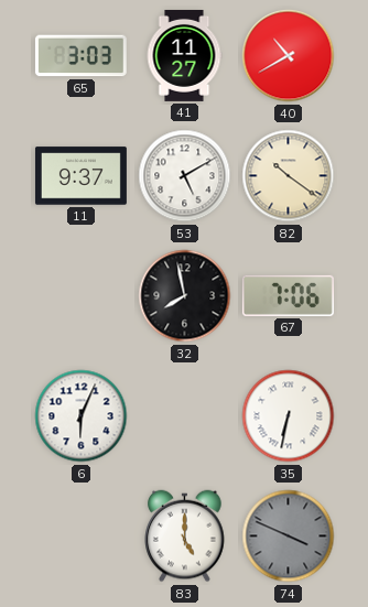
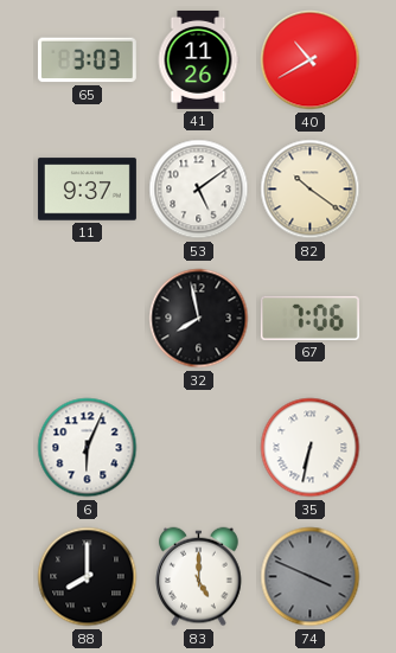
41: 11:27 -> 11:26
53: 5:10 -> 5:09
88: none -> 8:00
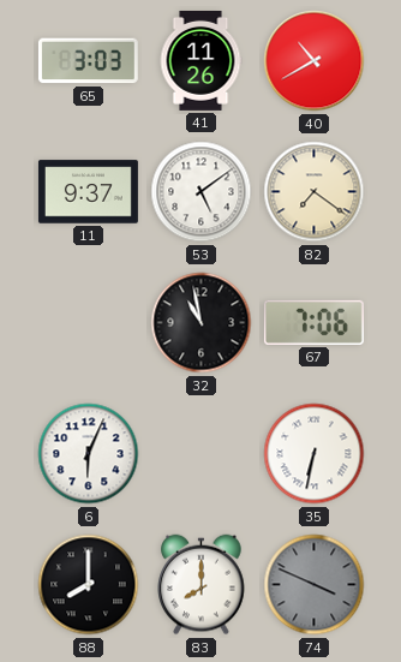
82: 10:21 -> 7:21
32: 7:58 -> 10:58
83: 5:00 -> 8:00
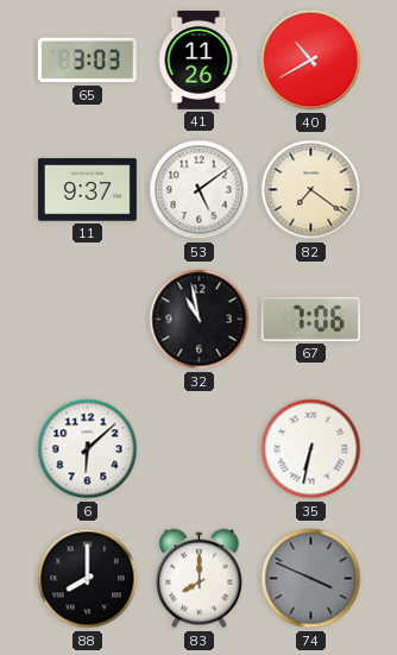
6: 6:04 -> 6:08
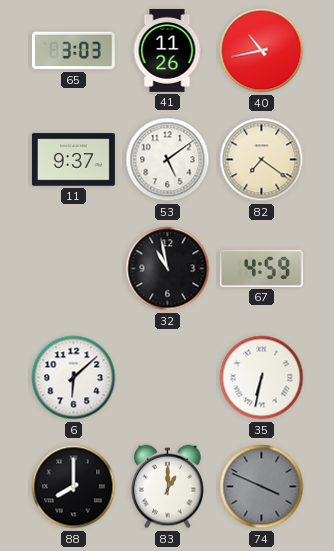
40: 10:40 -> 10:43
67: 7:06 -> 4:59
83: 8:00 -> 1:00
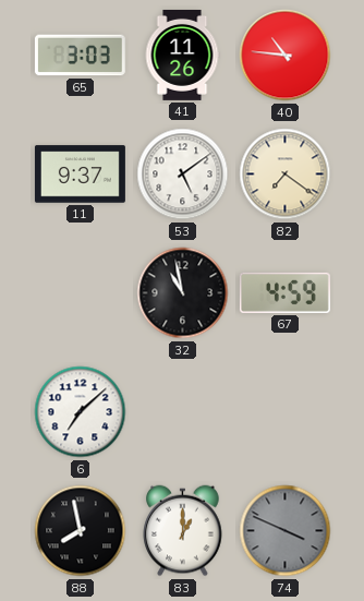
40: 10:43 -> 10:46
6: 6:08 -> 7:08
35: 6:32 -> none
88: 8:00 -> 7:58
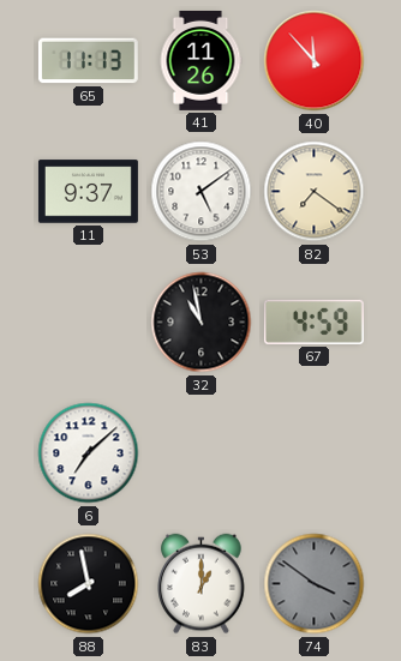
65: 3:03 -> 11:13
40: 10:46 -> 11:53
74: 3:49 -> 3:51
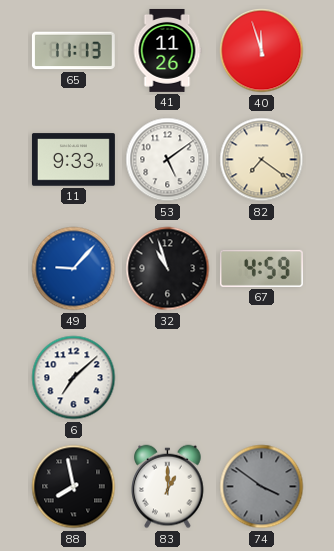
40: 11:53 -> 11:57
11: 9:37 -> 9:33
49: none -> 9:07
32: 10:58 -> 10:57
